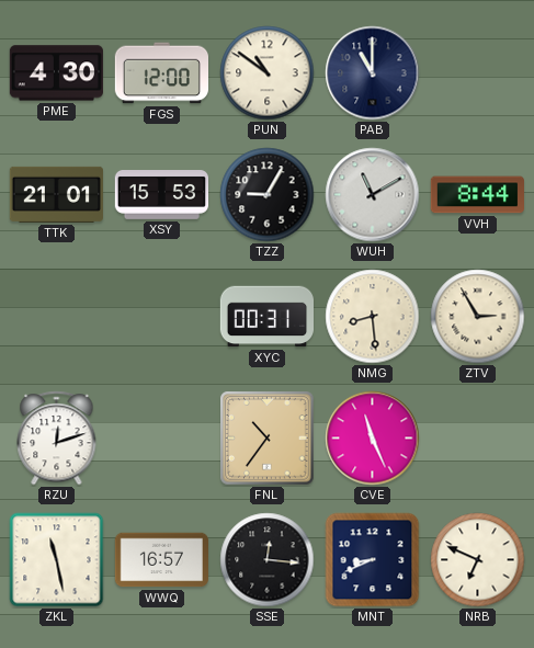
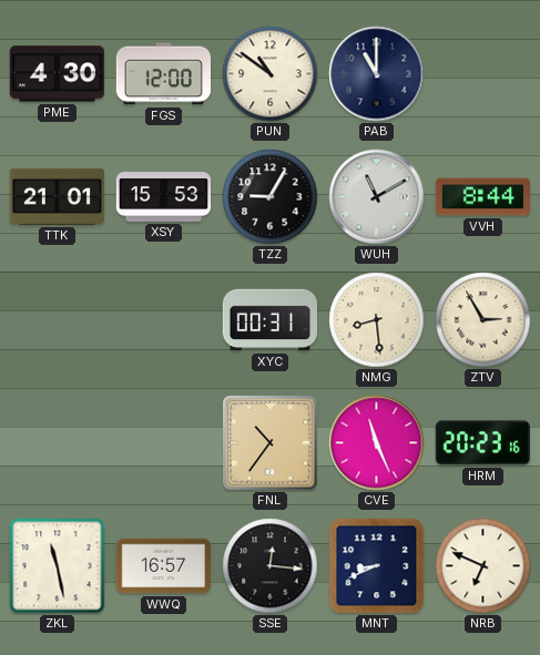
RZU: 12:12 -> none
HRM: none -> 20:23
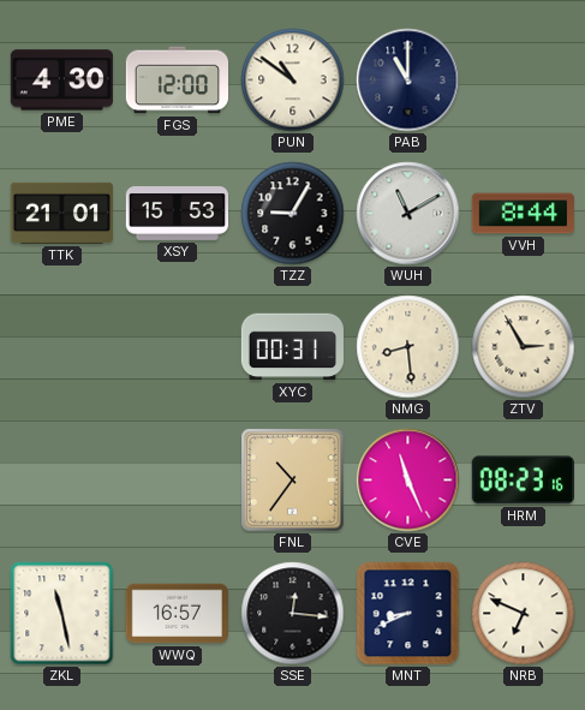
HRM: 20:23 -> 08:23
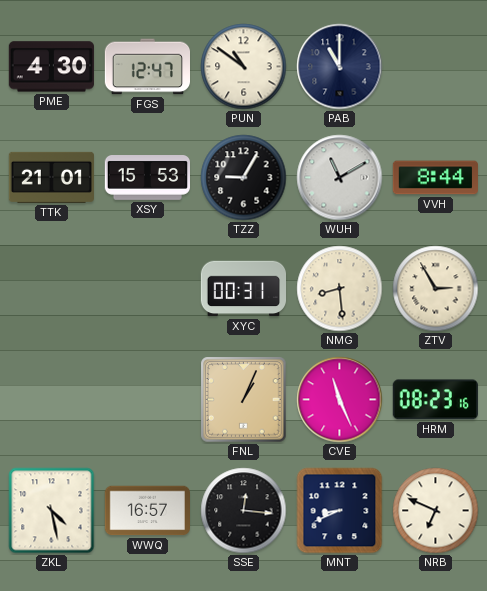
FGS: 12:00 -> 12:47
FNL: 10:36 -> 1:04
ZKL: 11:28 -> 4:28
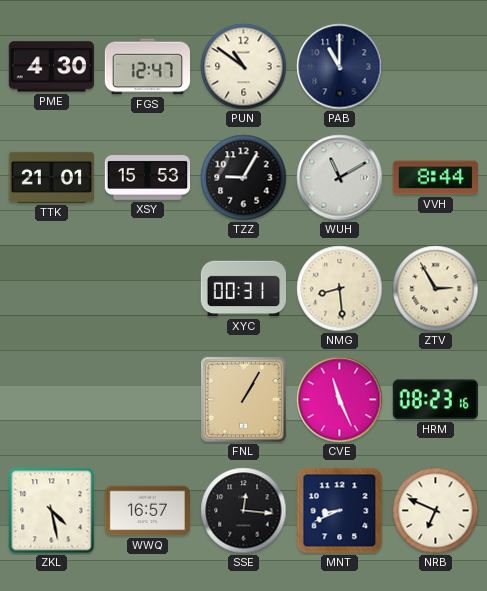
FNL: 1:04 -> 1:05
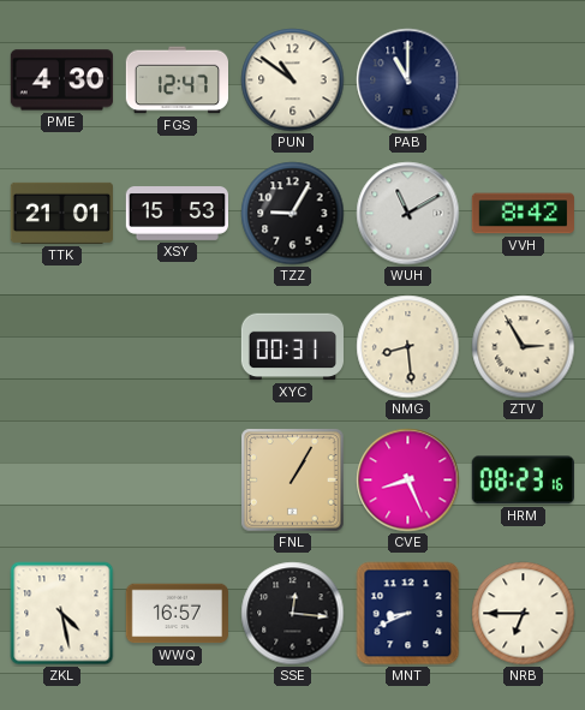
VVH: 8:44 -> 8:42
CVE: 11:26 -> 8:26
NRB: 6:49 -> 6:45
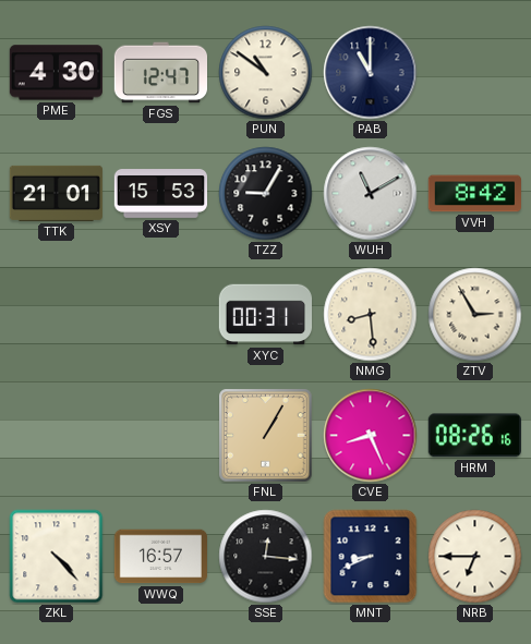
HRM: 08:23 -> 08:26
ZKL: 4:28 -> 4:23
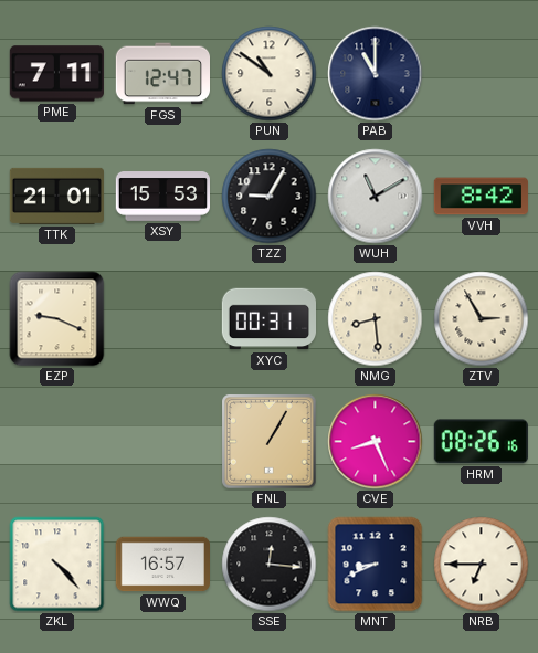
PME: 4:30 -> 7:11
EZP: none -> 9:19
